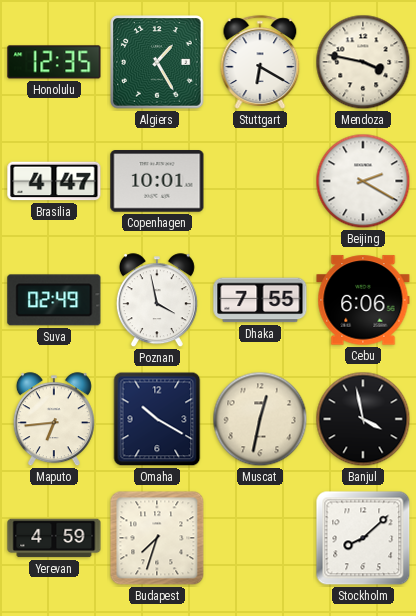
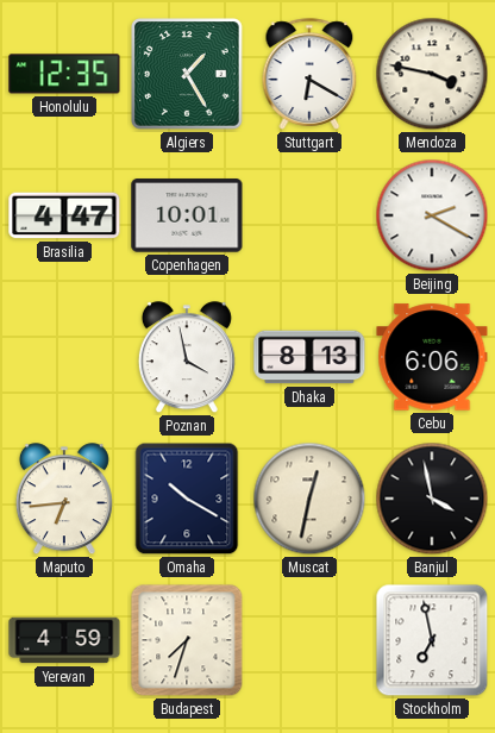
Suva: 02:49 -> none
Dhaka: 7:55 -> 8:13
Stockholm: 8:08 -> 6:58
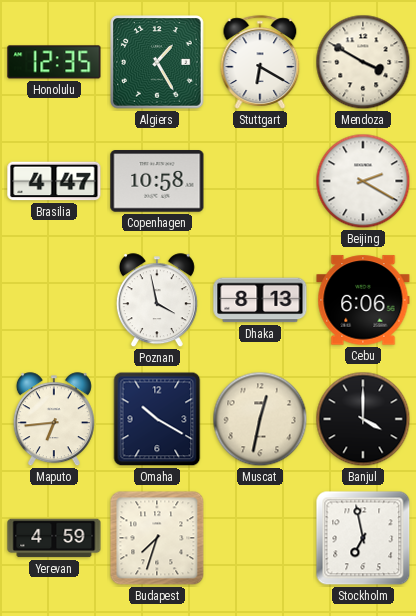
Mendoza: 3:47 -> 3:50
Copenhagen: 10:01 -> 10:58
Banjul: 3:58 -> 4:00
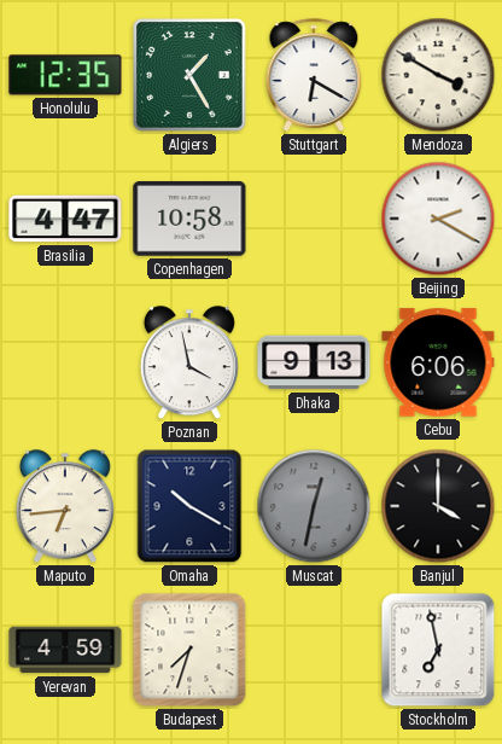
Dhaka: 8:13 -> 9:13
Muscat dial: cream -> grey
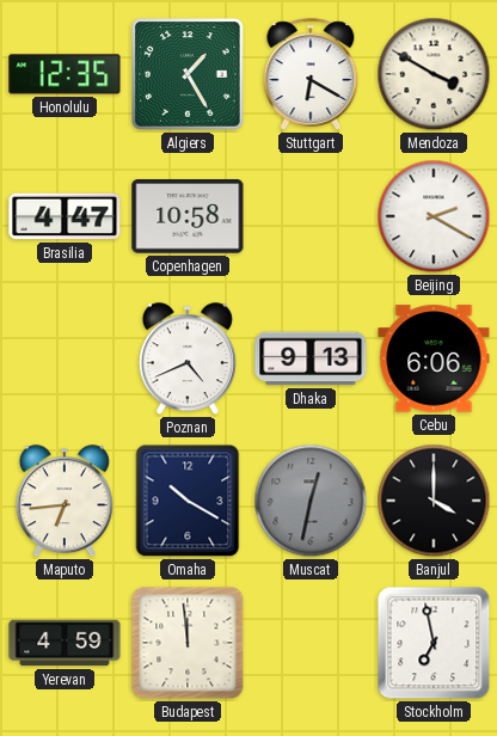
Poznan: 3:58 -> 4:41
Budapest: 7:33 -> 11:59
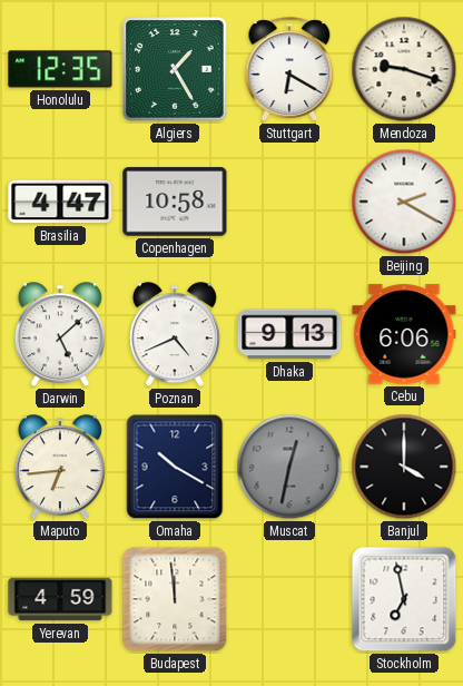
Mendoza: 3:50 -> 9:18
Darwin: none -> 5:08
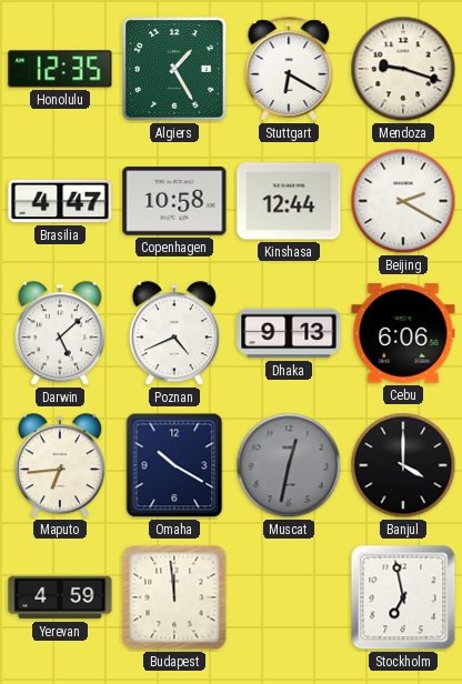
Kinshasa: none -> 12:44
